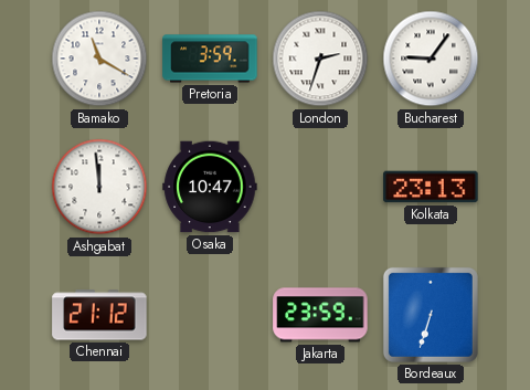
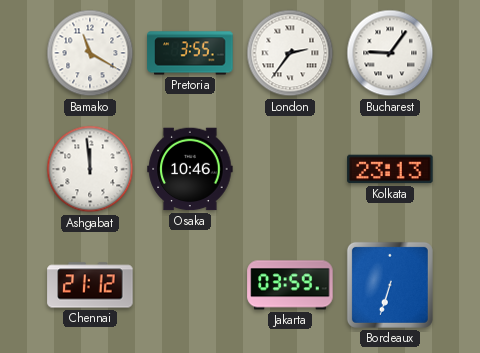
Pretoria: 3:59 -> 3:55
London: 2:33 -> 2:36
Osaka: 10:47 -> 10:46
Jakarta: 23:59 -> 03:59
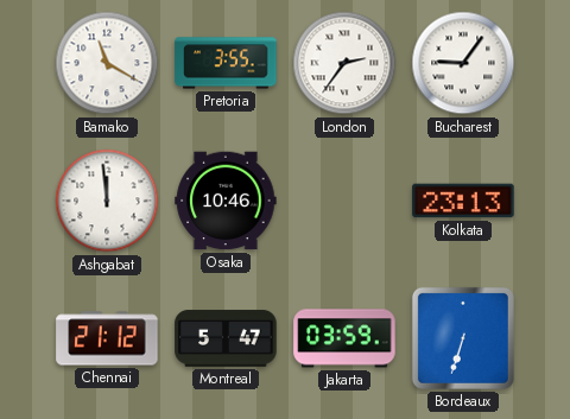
Montreal: none -> 5:47
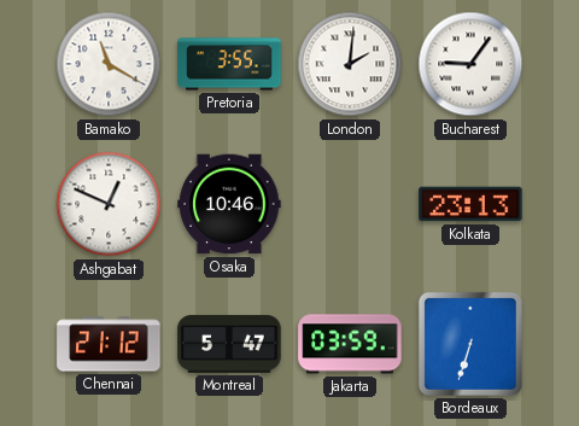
London: 2:36 -> 2:01
Ashgabat: 11:59 -> 12:49
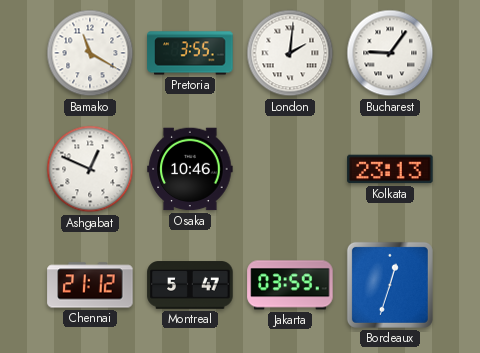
Bordeaux: 6:33 -> 12:33
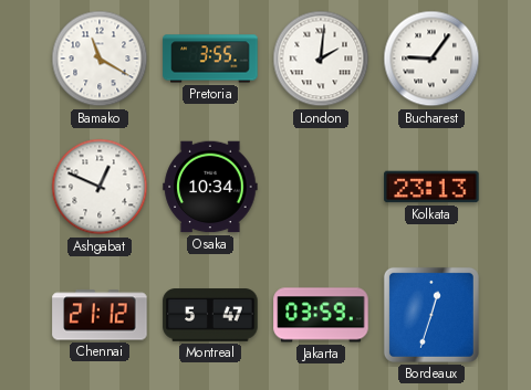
Osaka: 10:46 -> 10:34
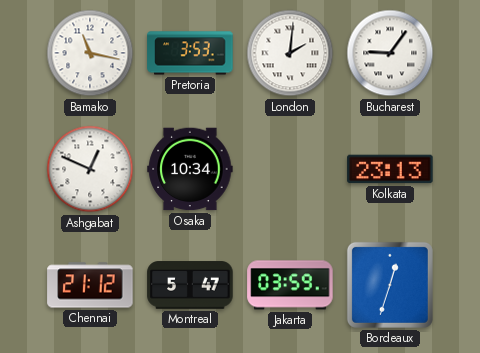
Bamako: 11:20 -> 11:17
Pretoria: 3:55 -> 3:53
